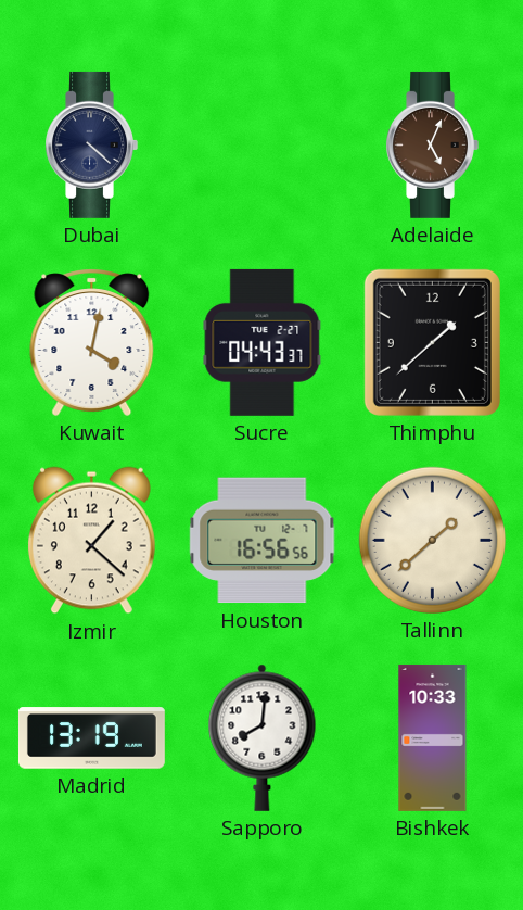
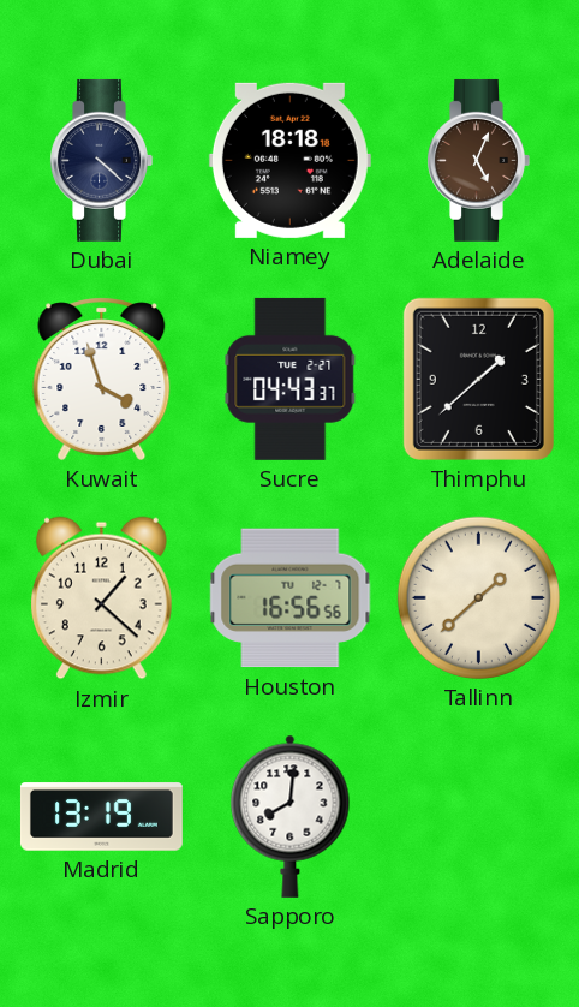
Niamey: none -> 18:18
Kuwait: 4:02 -> 3:57
Bishkek: 10:33 -> none
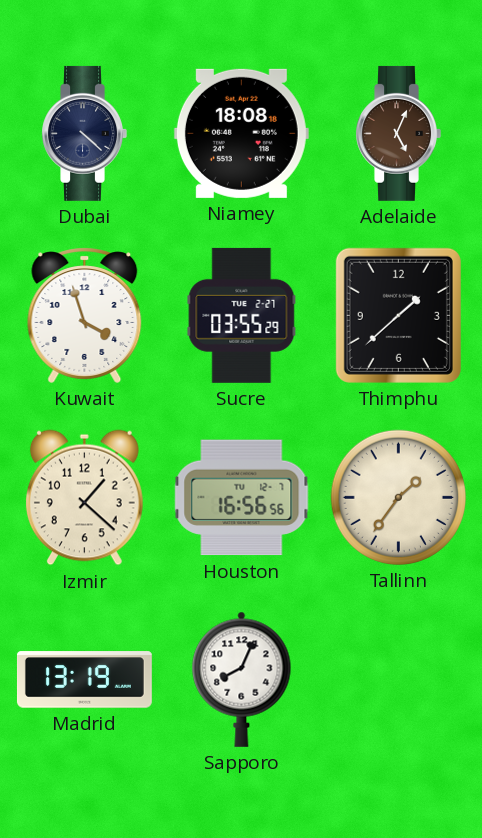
Niamey: 18:18 -> 18:08
Sucre: 04:43 -> 03:55
Tallinn: 1:38 -> 1:36
Sapporo: 8:01 -> 8:04
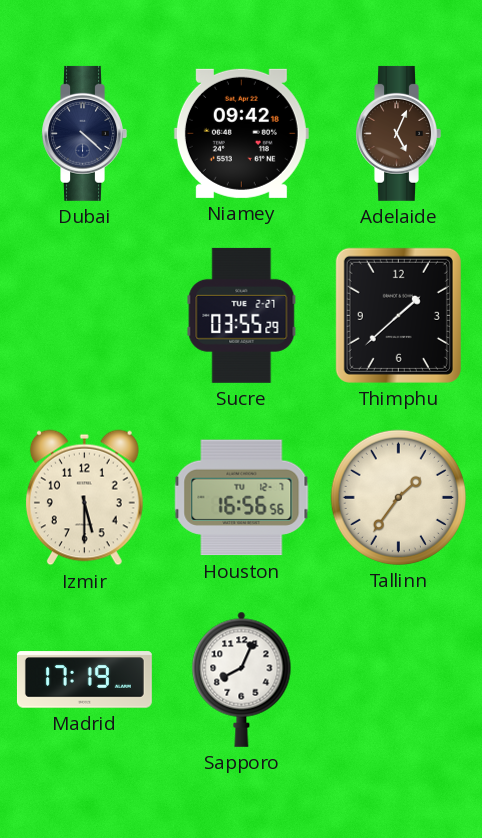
Niamey: 18:08 -> 09:42
Kuwait: 3:57 -> none
Izmir: 1:22 -> 5:30
Madrid: 13:19 -> 17:19
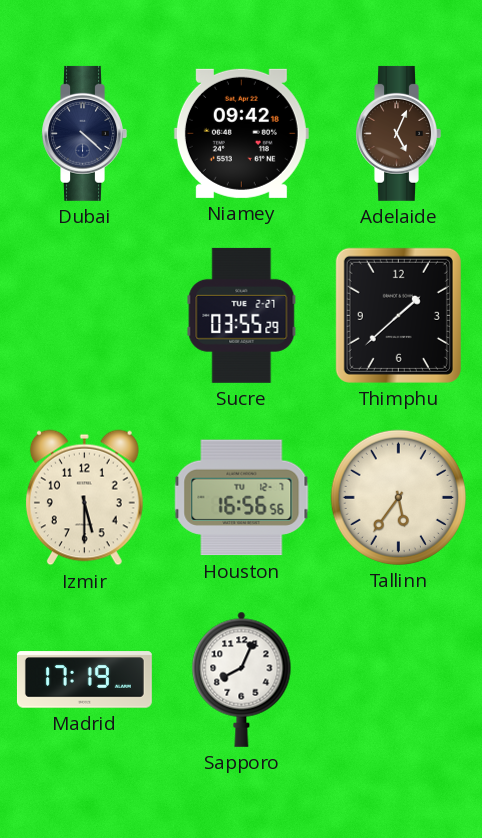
Tallinn: 1:36 -> 5:36
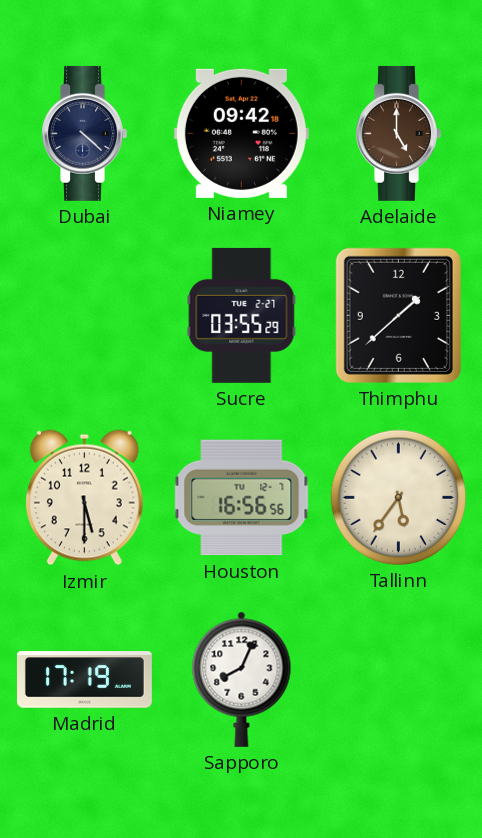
Adelaide: 5:04 -> 5:00
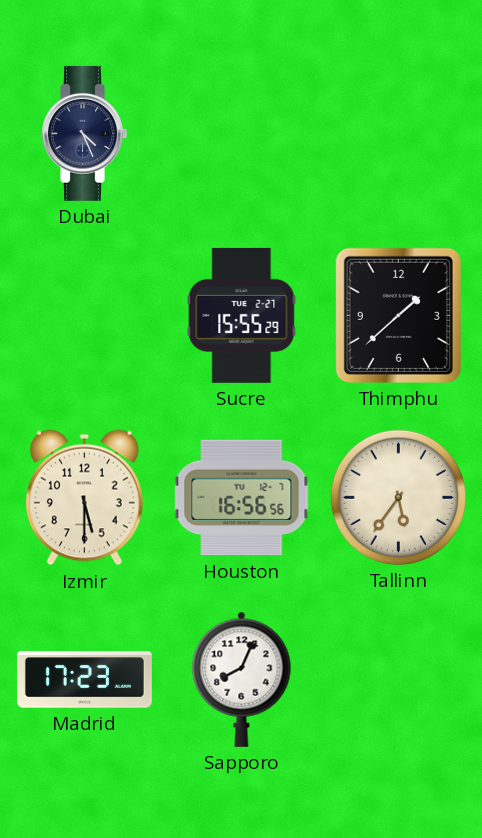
Dubai: 4:22 -> 4:26
Niamey: 09:42 -> none
Adelaide: 5:00 -> none
Sucre: 03:55 -> 15:55
Madrid: 17:19 -> 17:23
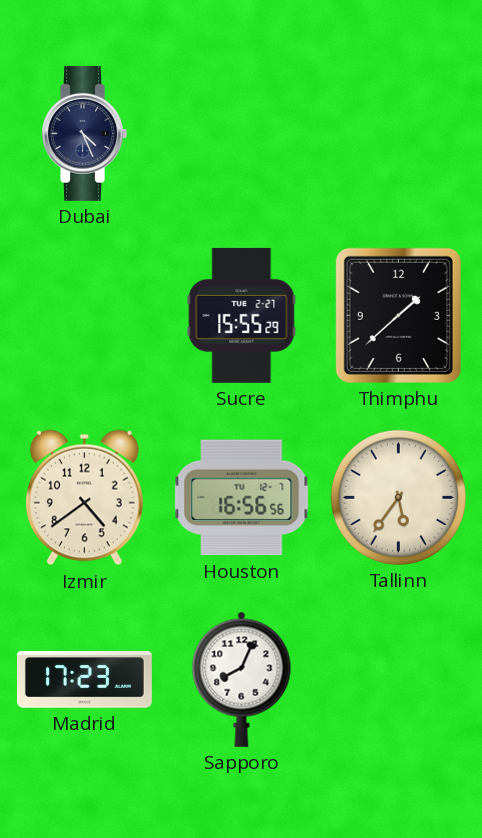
Izmir: 5:30 -> 4:39
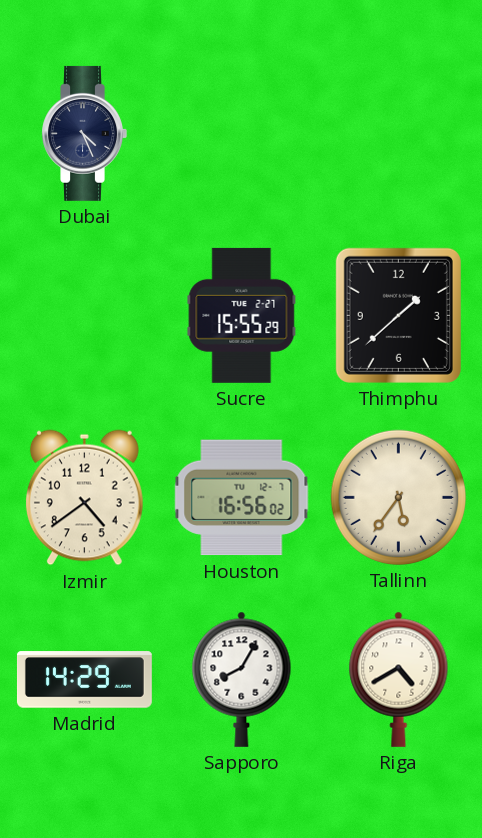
Houston: 16:56:56 -> 16:56:02
Madrid: 17:23 -> 14:29
Sapporo: 8:04 -> 8:05
Riga: none -> 4:40
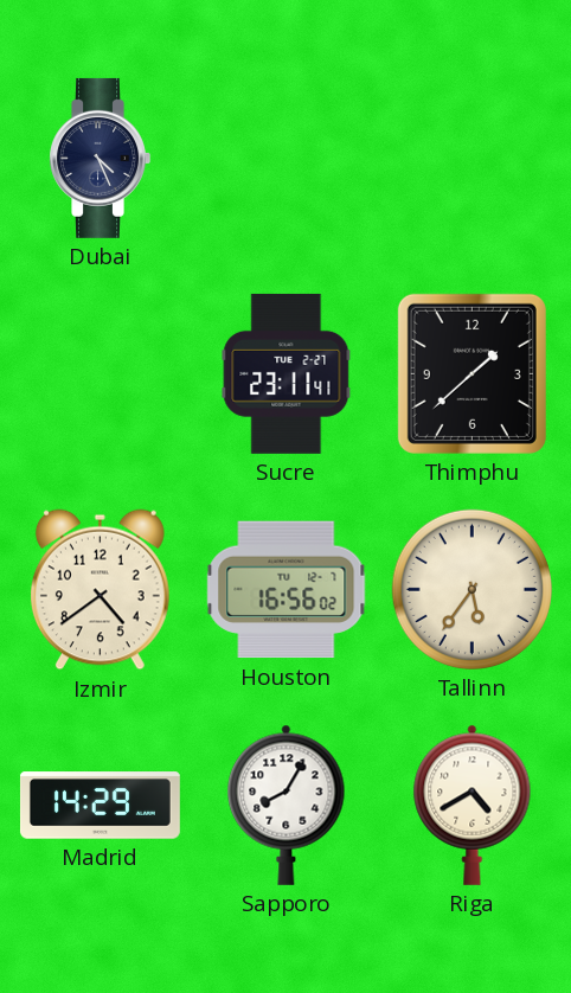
Sucre: 15:55 -> 23:11
